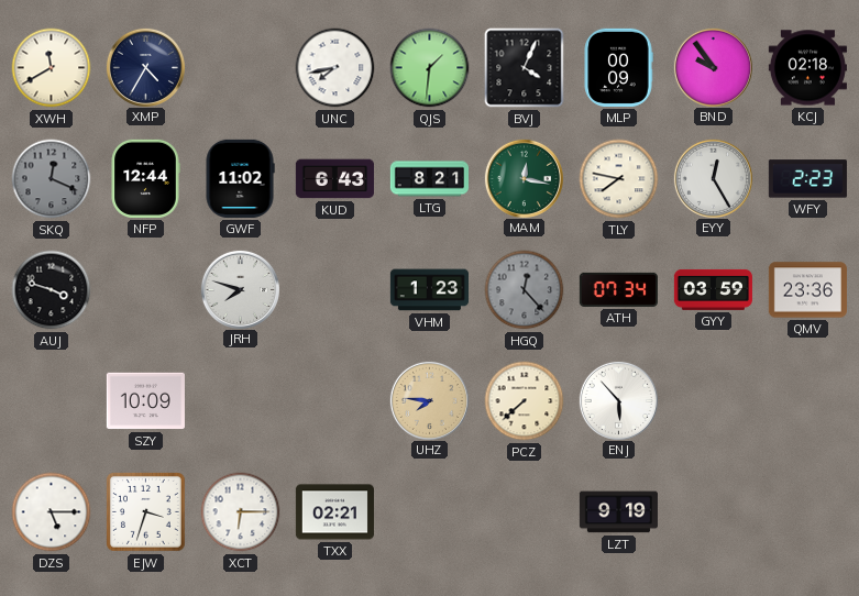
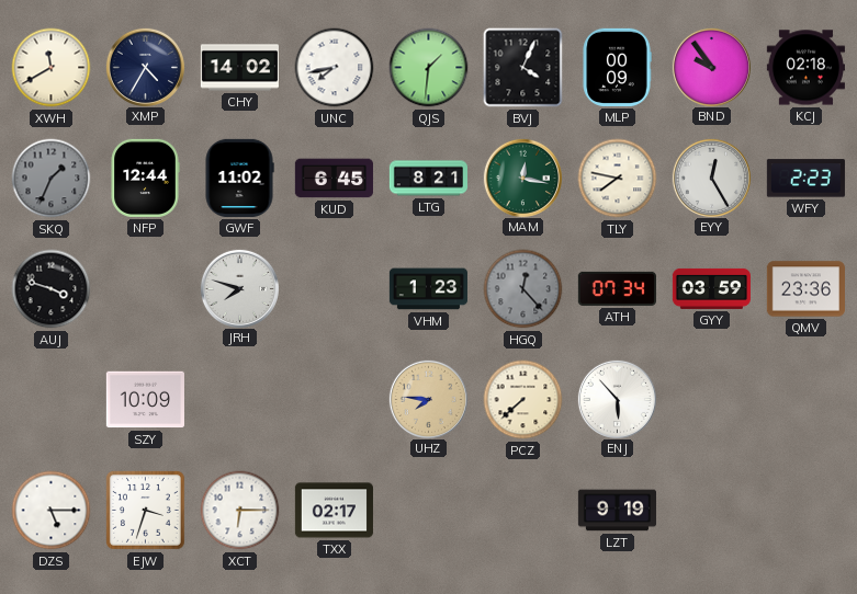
CHY: none -> 14:02
SKQ: 12:19 -> 1:34
KUD: 6:43 -> 6:45
TXX: 02:21 -> 02:17
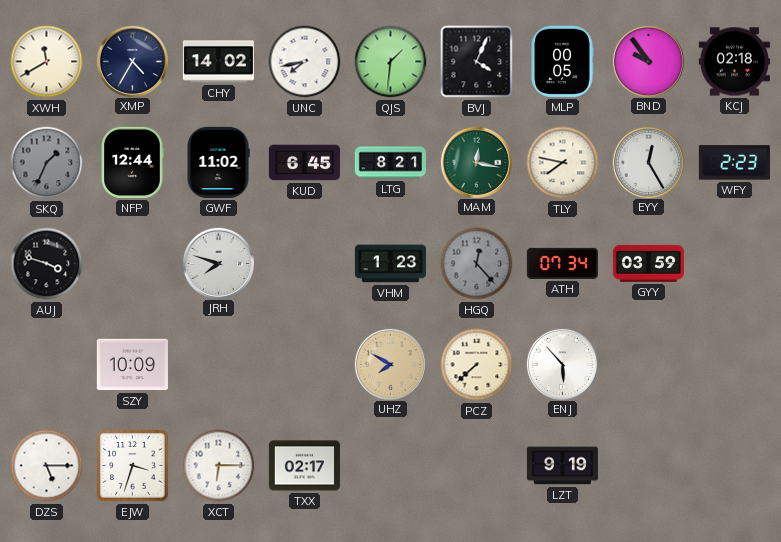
MLP: 00:09 -> 00:05
QMV: 23:36 -> none
UHZ: 7:46 -> 7:50
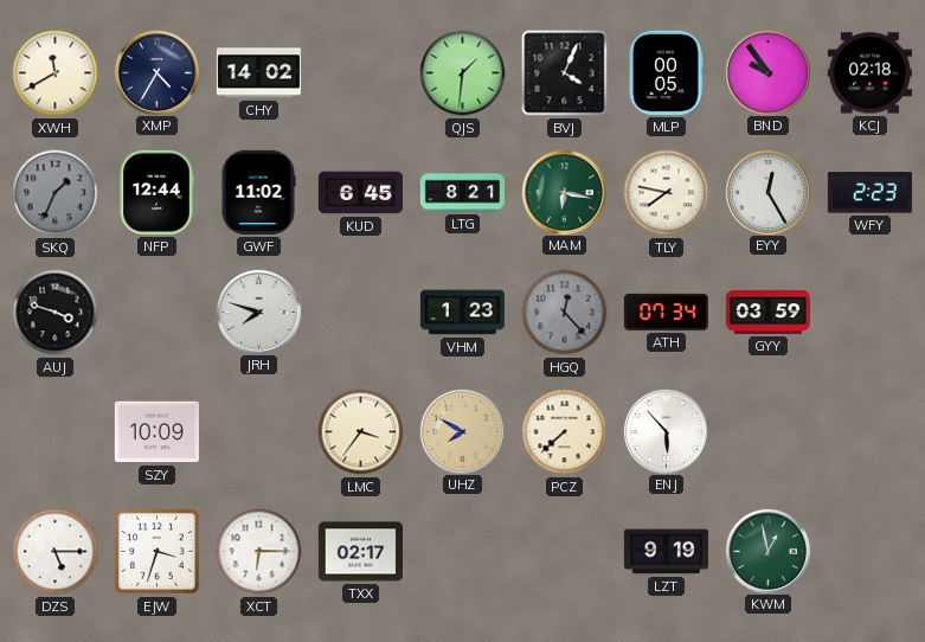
UNC: 7:43 -> none
MAM: 12:17 -> 6:17
LMC: none -> 3:36
KWM: none -> 12:58
